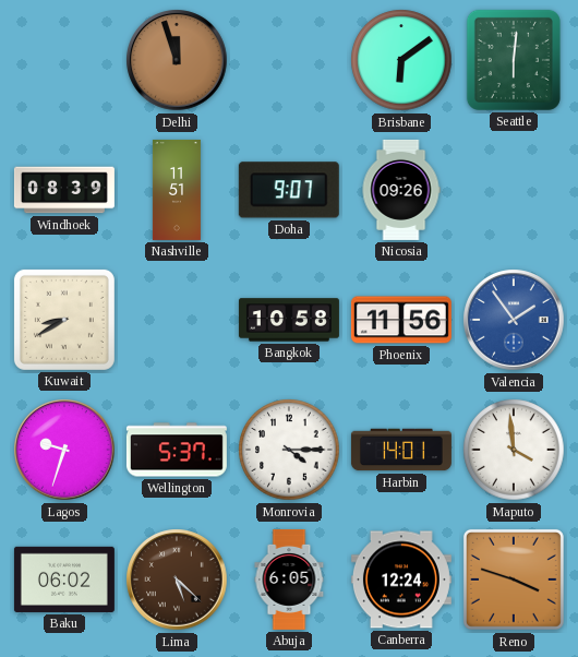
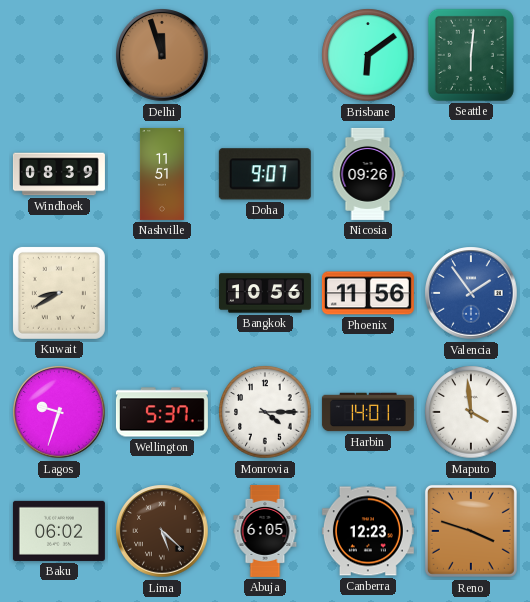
Bangkok: 10:58 -> 10:56
Canberra: 12:24 -> 12:23
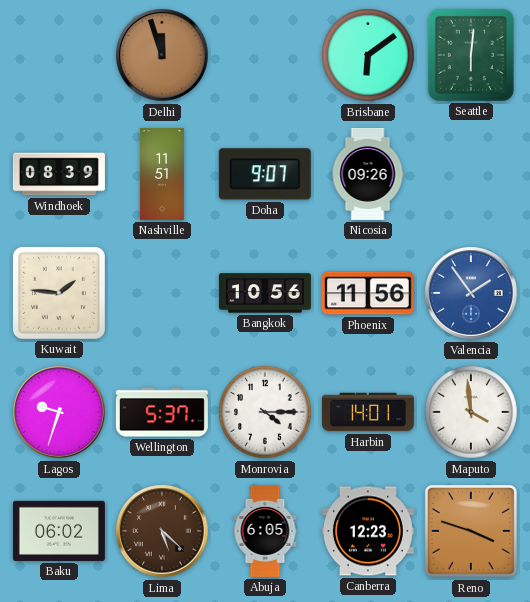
Kuwait: 8:40 -> 1:46
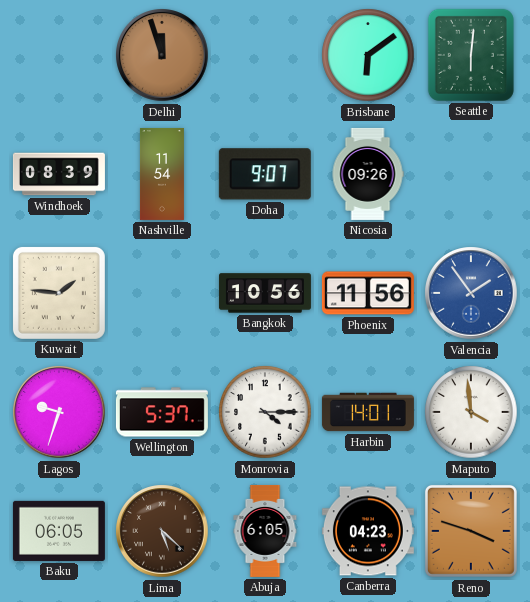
Nashville: 11:51 -> 11:54
Baku: 06:02 -> 06:05
Canberra: 12:23 -> 04:23
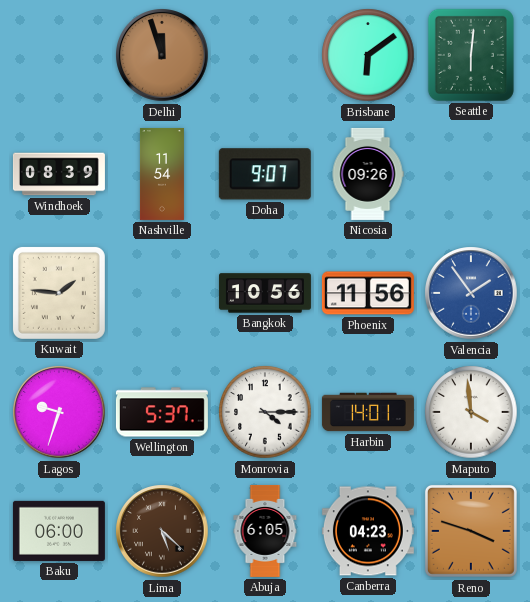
Baku: 06:05 -> 06:00
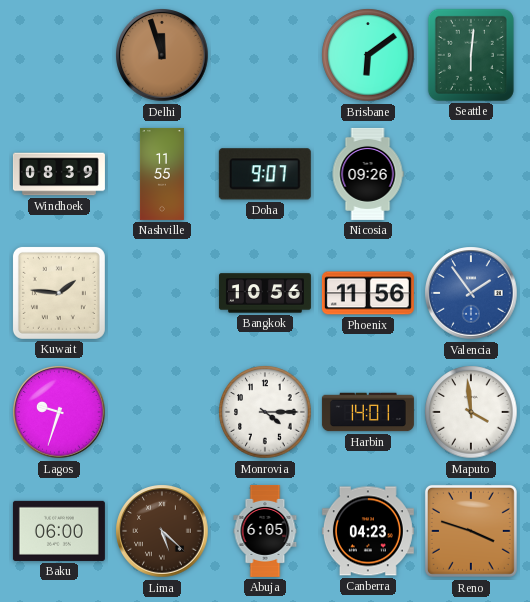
Nashville: 11:54 -> 11:55
Wellington: 5:37 -> none
